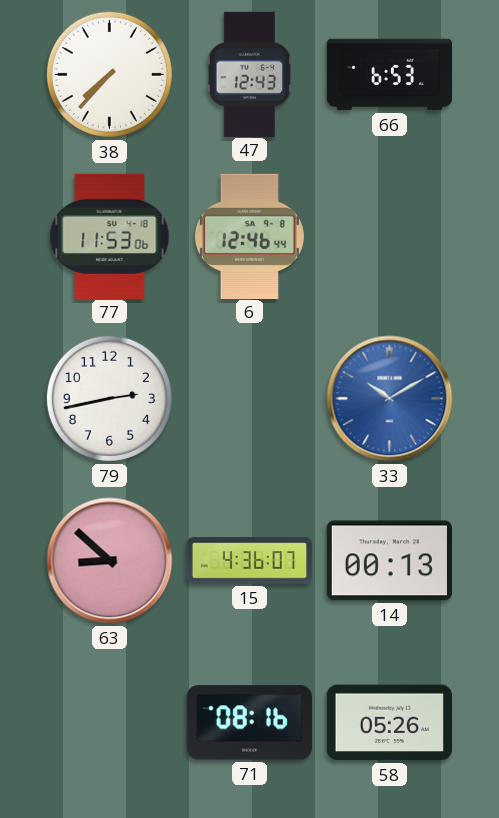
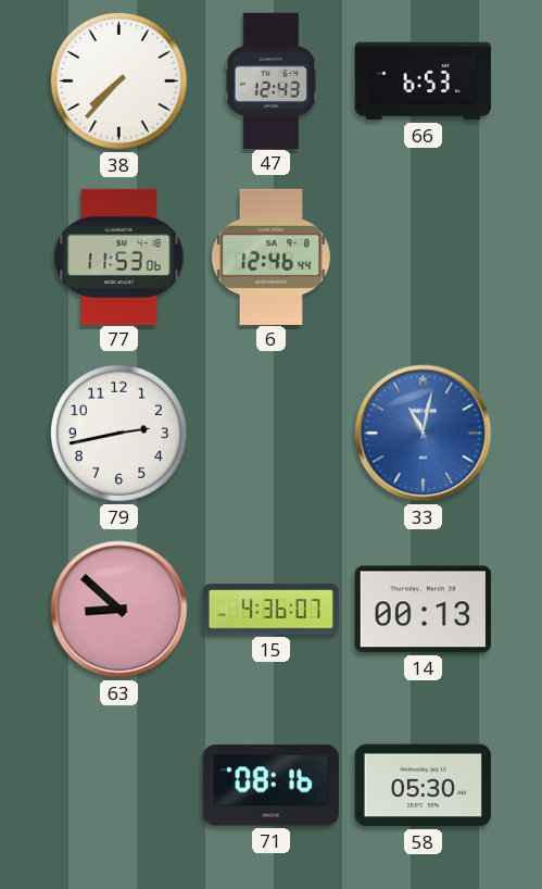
33: 10:10 -> 11:02
58: 05:26 -> 05:30
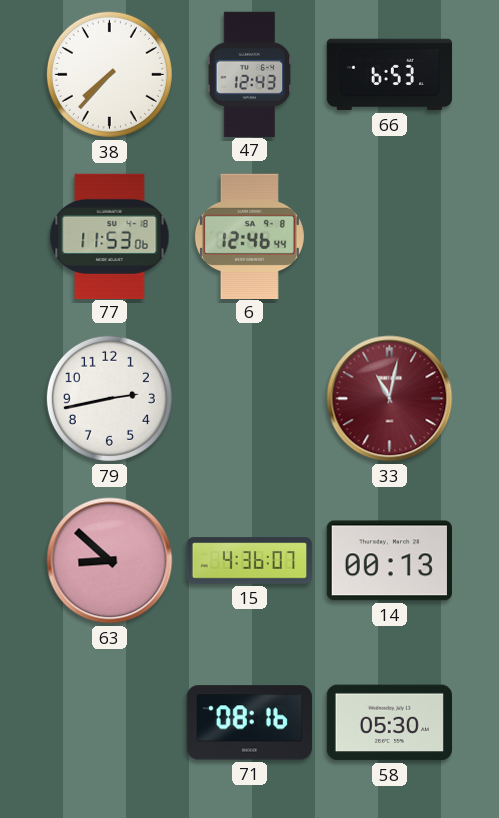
33 dial: blue -> burgundy
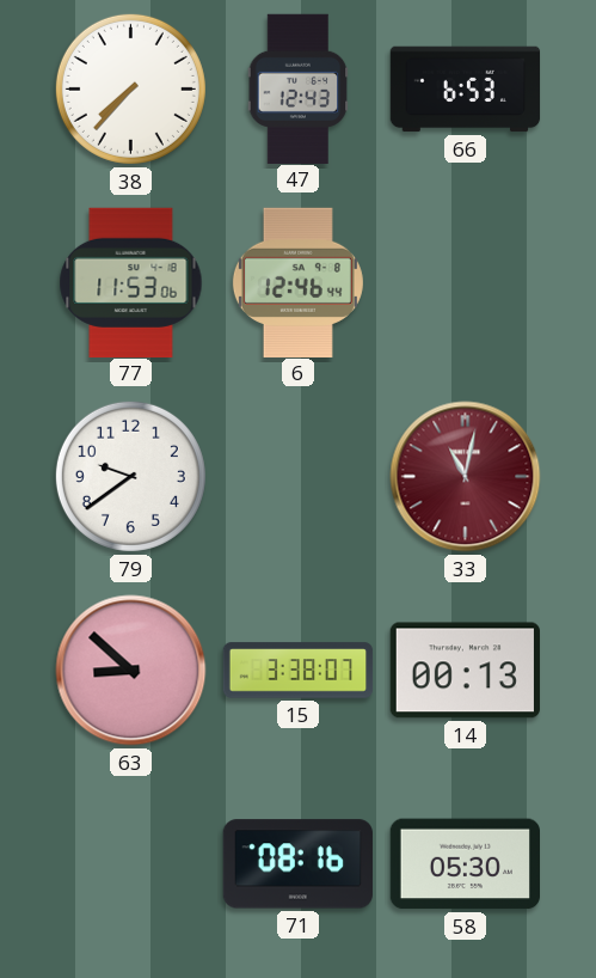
79: 2:43 -> 9:39
15: 4:36 -> 3:38
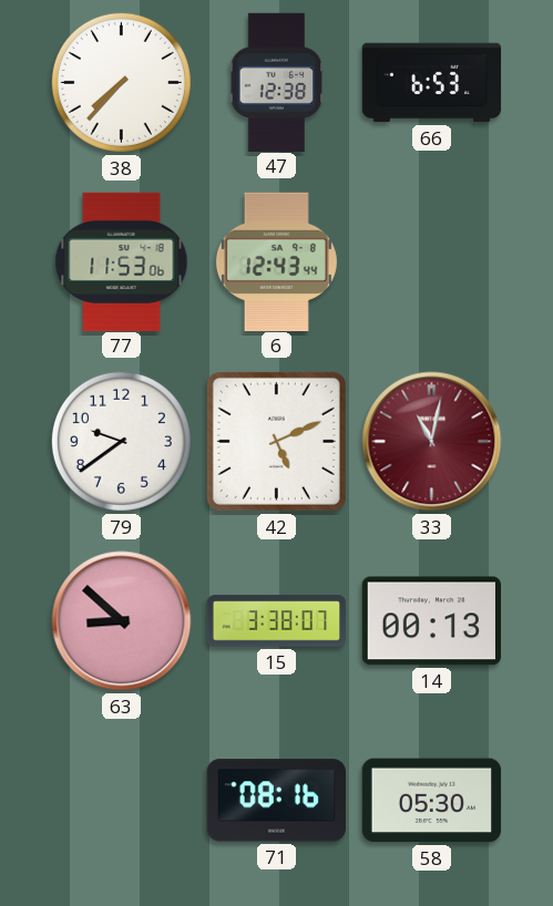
47: 12:43 -> 12:38
6: 12:46 -> 12:43
42: none -> 5:11
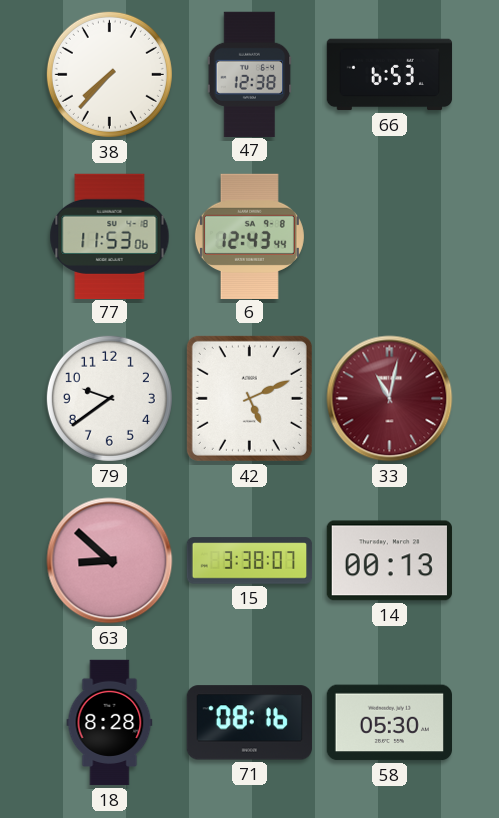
18: none -> 8:28
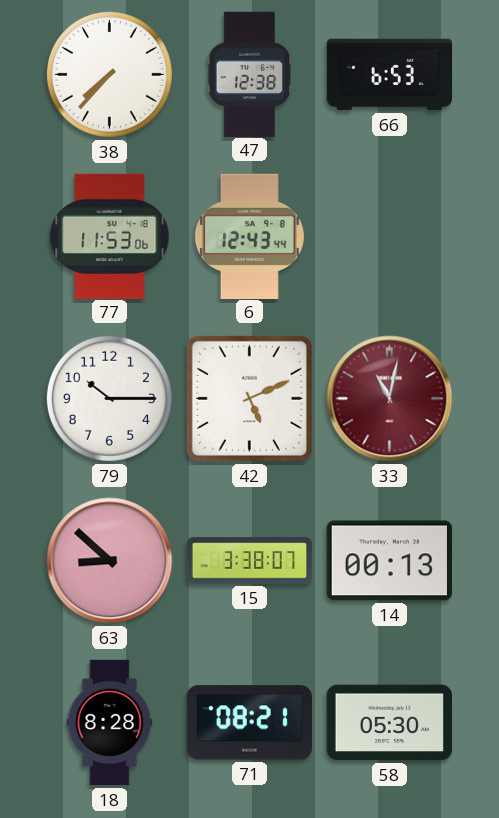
79: 9:39 -> 10:15
71: 08:16 -> 08:21
